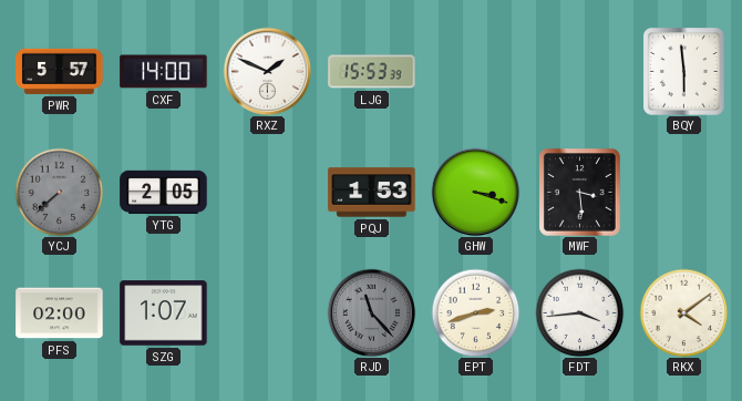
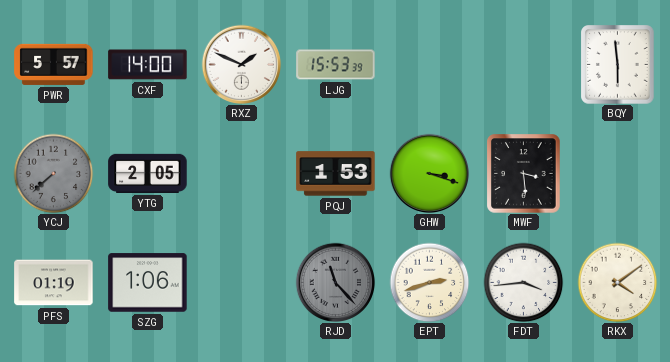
PFS: 02:00 -> 01:19
SZG: 1:07 -> 1:06
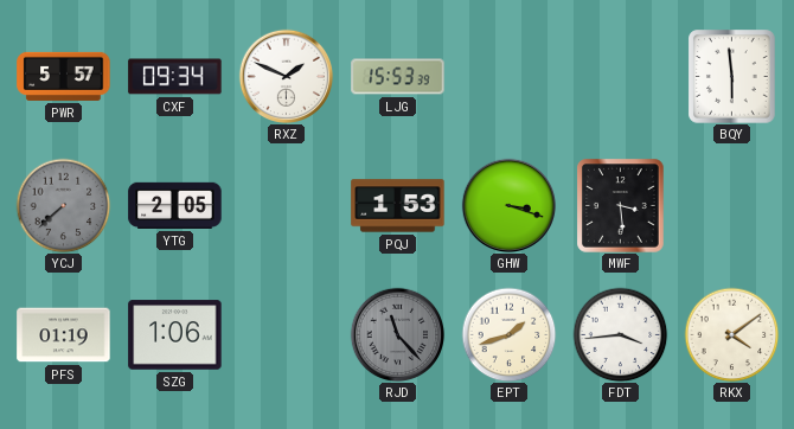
CXF: 14:00 -> 09:34
EPT: 2:42 -> 1:42
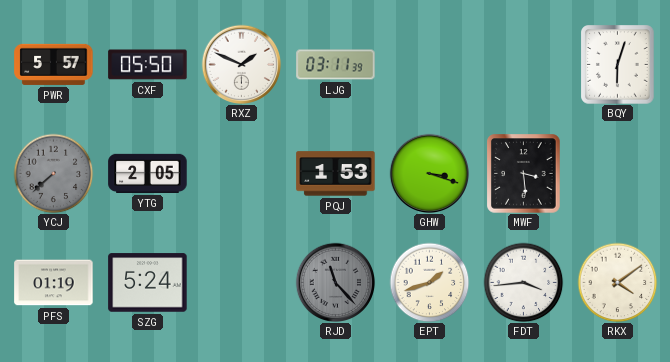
CXF: 09:34 -> 05:50
LJG: 15:53 -> 03:11
BQY: 5:59 -> 6:03
SZG: 1:06 -> 5:24
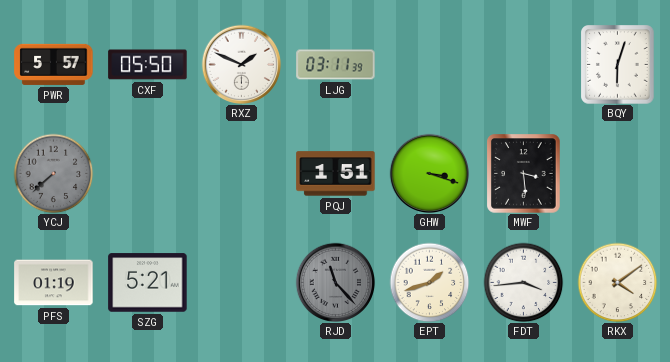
YTG: 2:05 -> none
PQJ: 1:53 -> 1:51
SZG: 5:24 -> 5:21
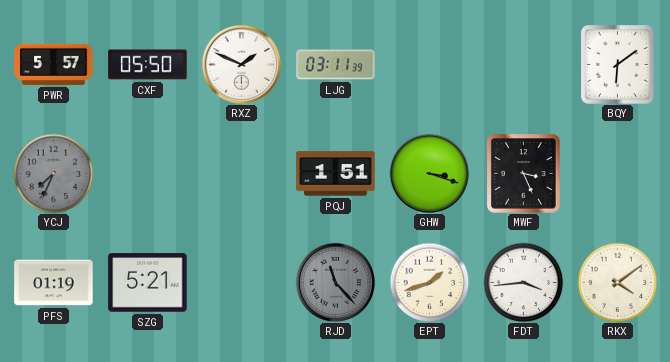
BQY: 6:03 -> 6:09
YCJ: 7:38 -> 7:34
MWF: 3:29 -> 3:26
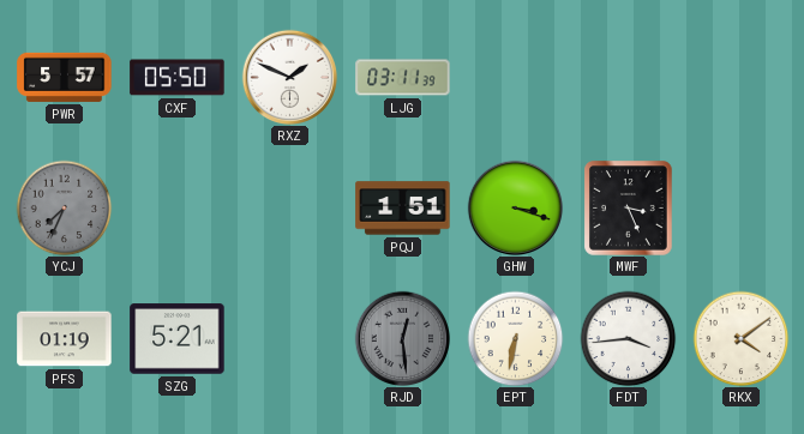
BQY: 6:09 -> none
RJD: 11:23 -> 12:29
EPT: 1:42 -> 6:32
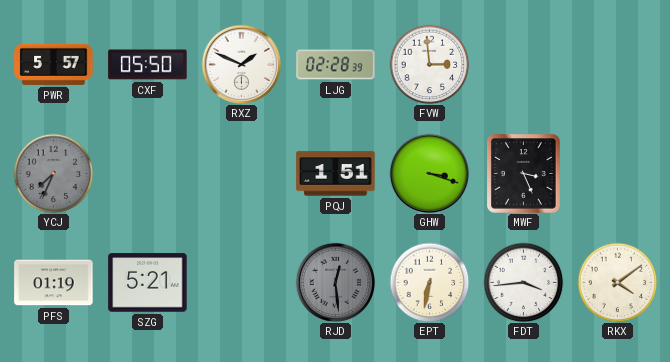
LJG: 03:11 -> 02:28
FVW: none -> 2:59
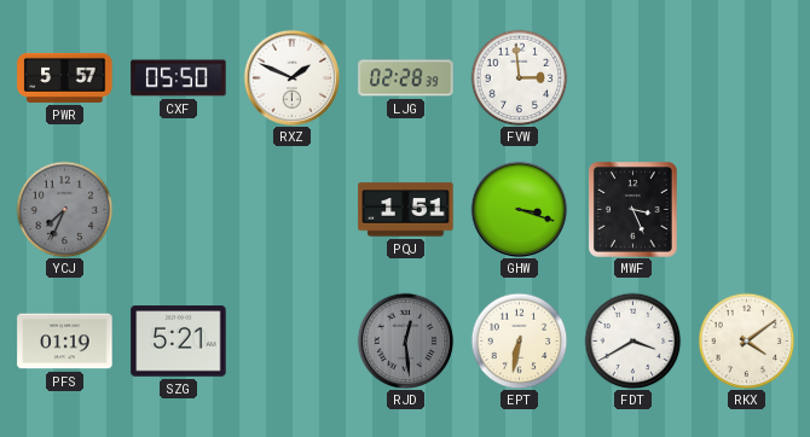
FDT: 3:44 -> 3:40
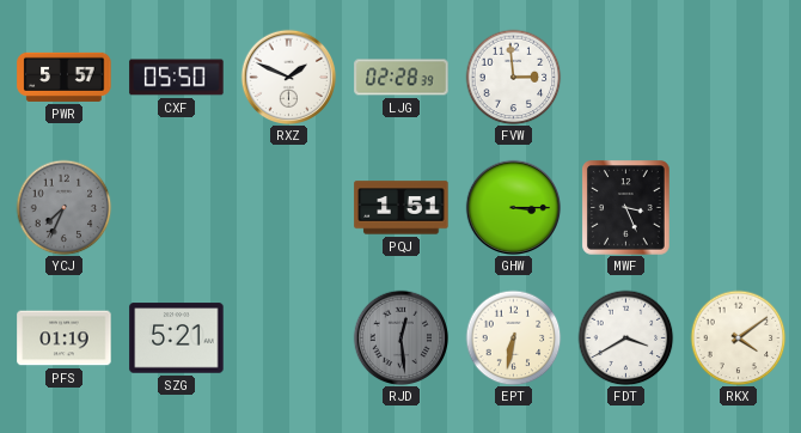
GHW: 3:18 -> 3:15
